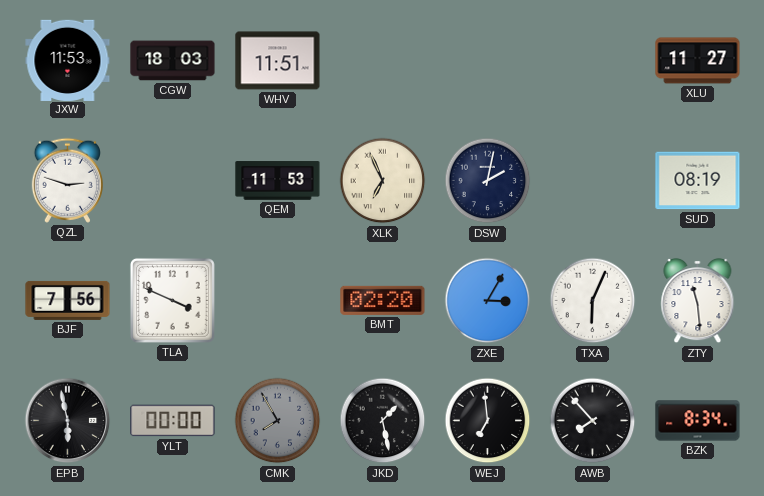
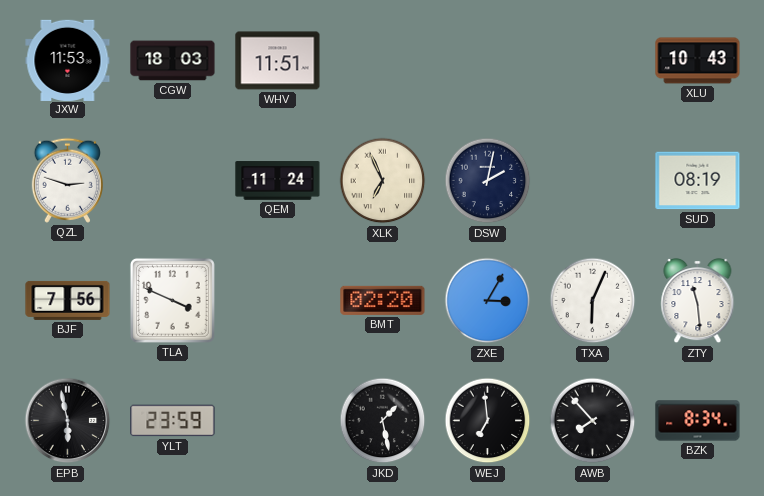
XLU: 11:27 -> 10:43
QEM: 11:53 -> 11:24
YLT: 00:00 -> 23:59
CMK: 7:55 -> none
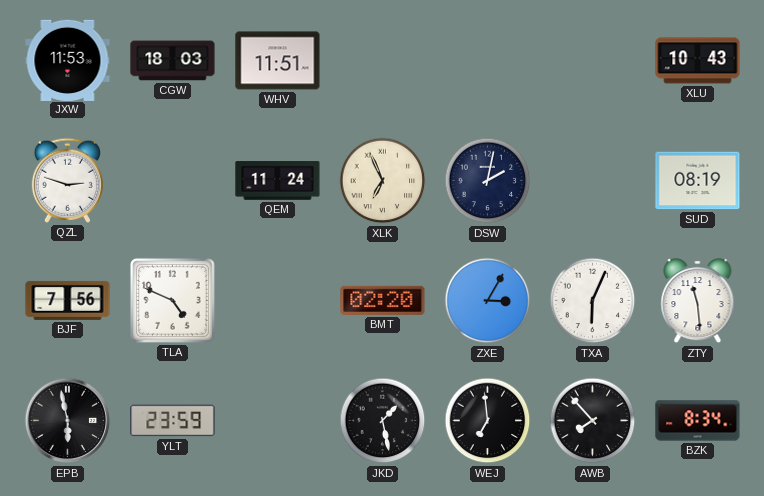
TLA: 3:49 -> 4:49
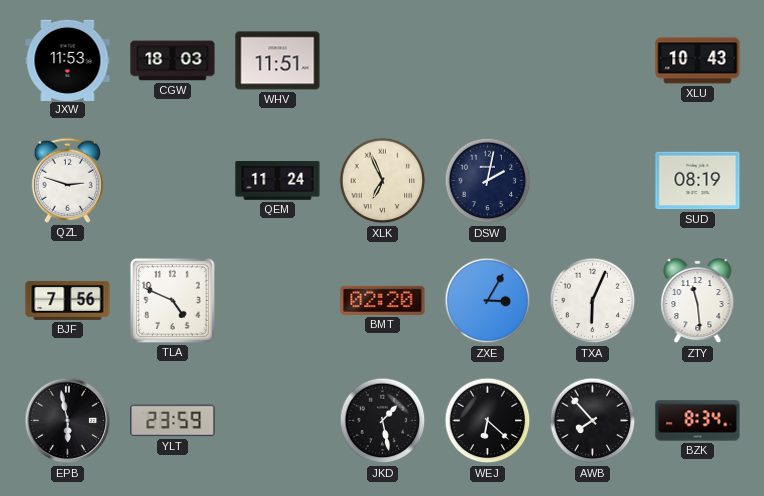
WEJ: 6:59 -> 6:22
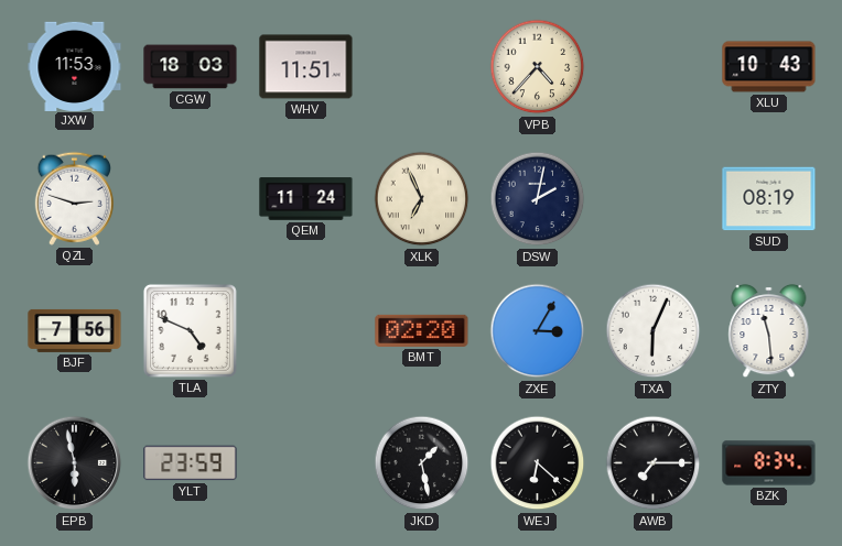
VPB: none -> 4:37
AWB: 7:53 -> 7:15
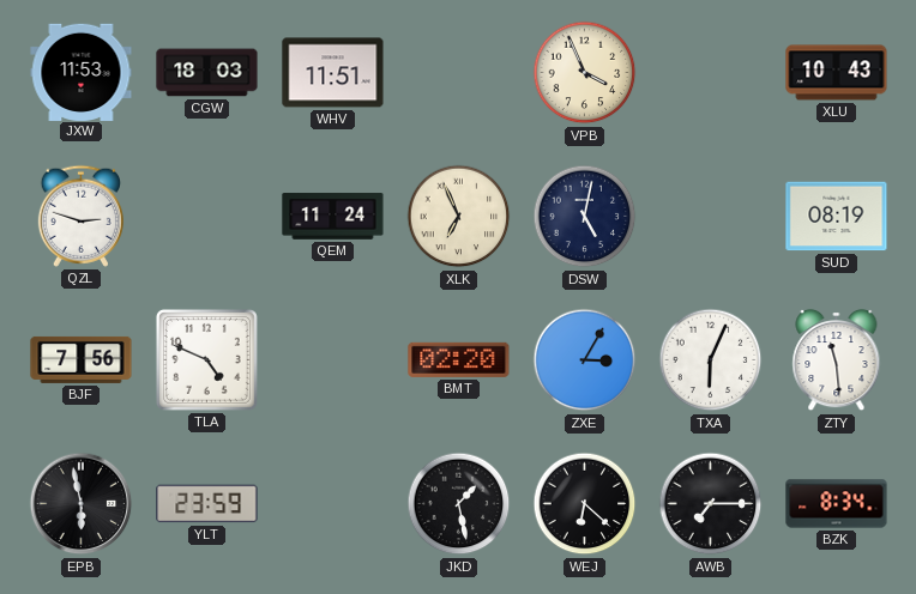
VPB: 4:37 -> 3:56
DSW: 2:02 -> 5:02
